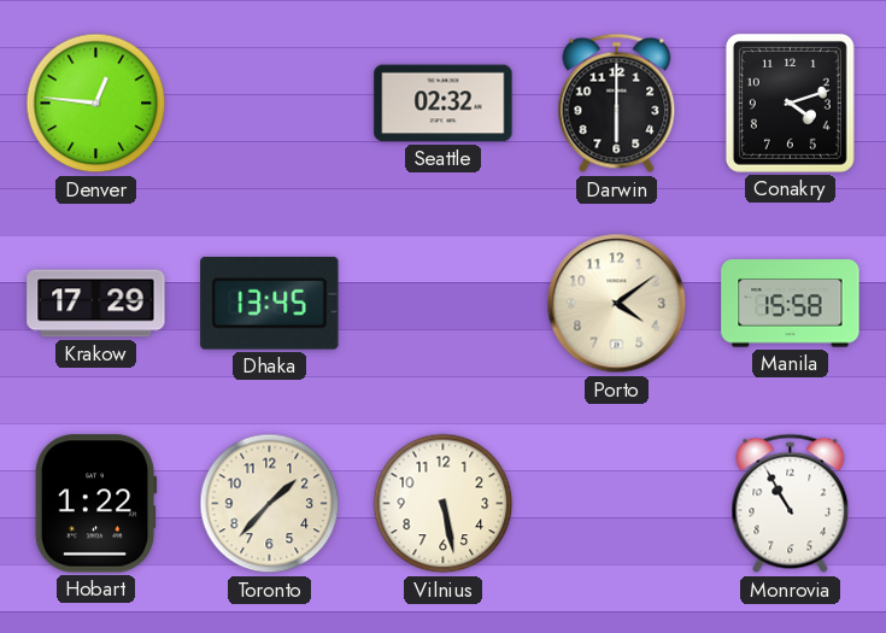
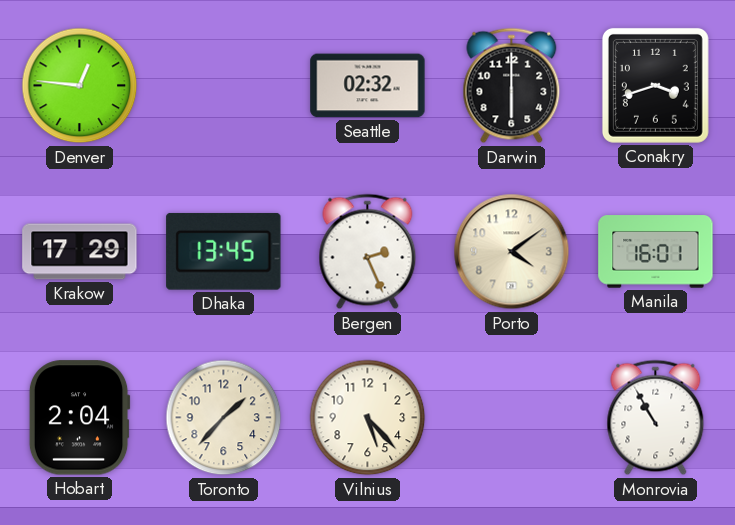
Conakry: 4:12 -> 3:42
Bergen: none -> 2:26
Manila: 15:58 -> 16:01
Hobart: 1:22 -> 2:04
Vilnius: 5:28 -> 5:23
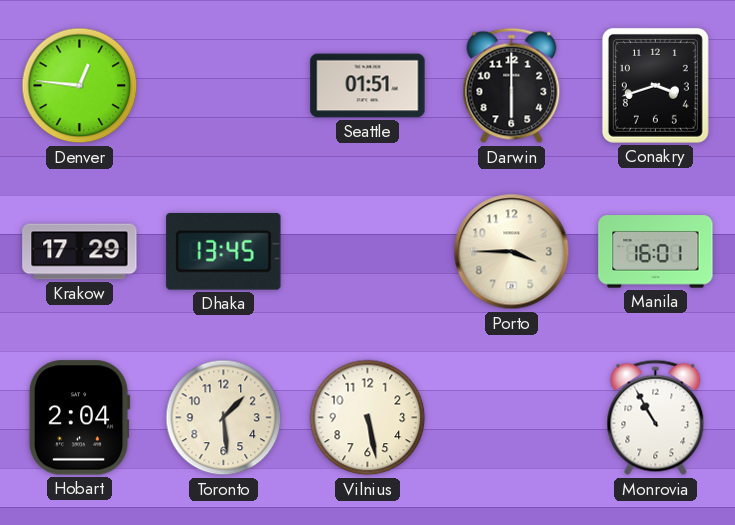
Seattle: 02:32 -> 01:51
Bergen: 2:26 -> none
Porto: 4:09 -> 3:45
Toronto: 1:37 -> 1:29
Vilnius: 5:23 -> 5:28
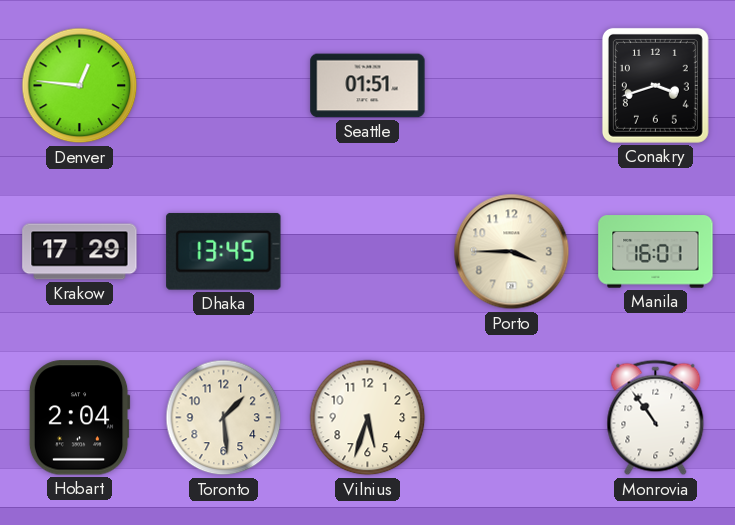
Darwin: 6:00 -> none
Vilnius: 5:28 -> 5:33
Monrovia: 10:55 -> 10:54
